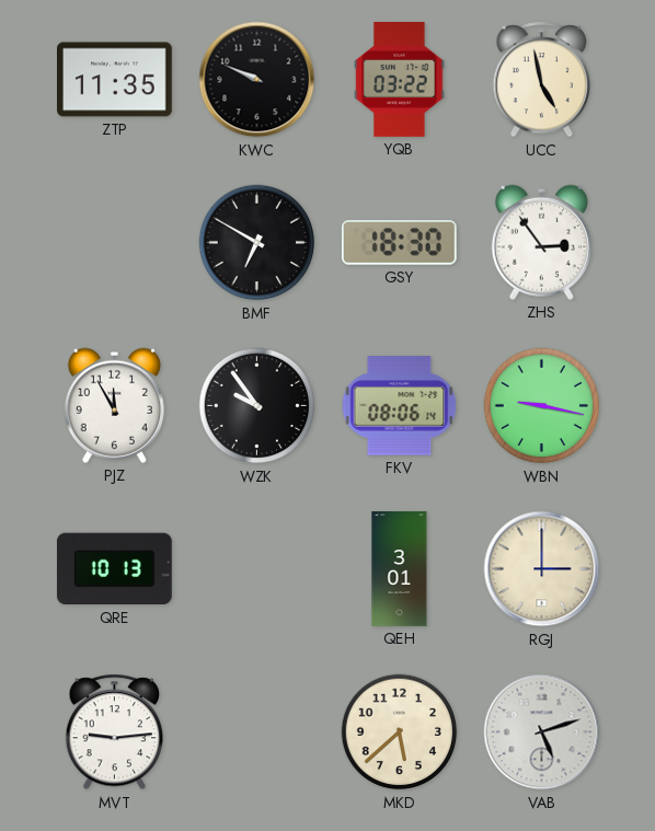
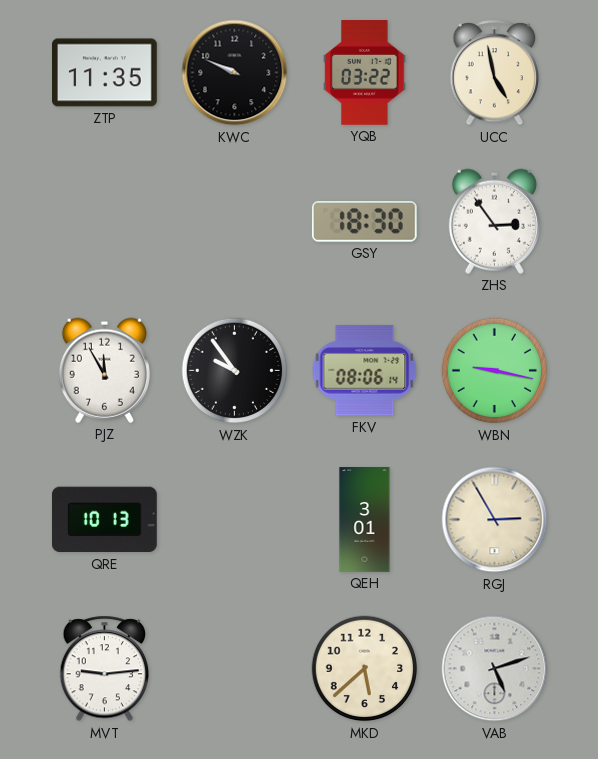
BMF: 6:50 -> none
RGJ: 3:00 -> 2:55
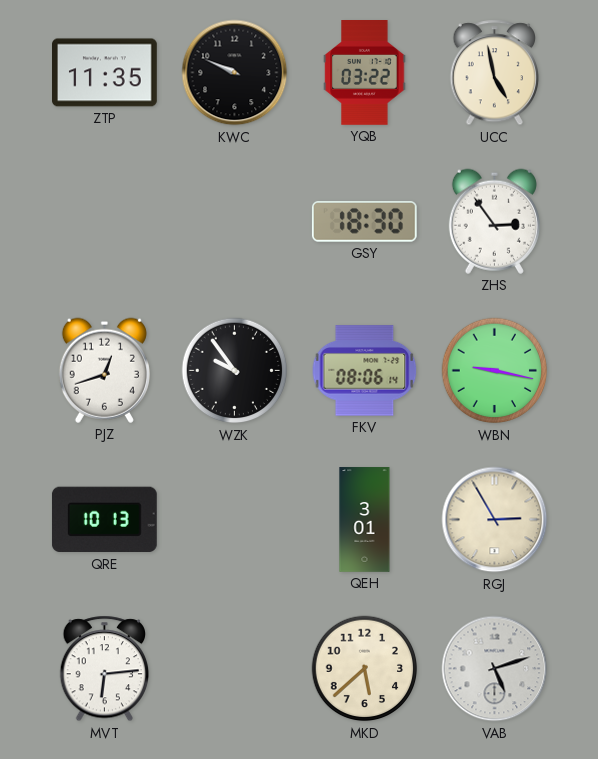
PJZ: 11:55 -> 12:42
MVT: 9:14 -> 6:14
